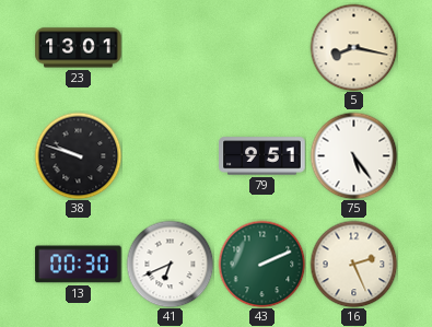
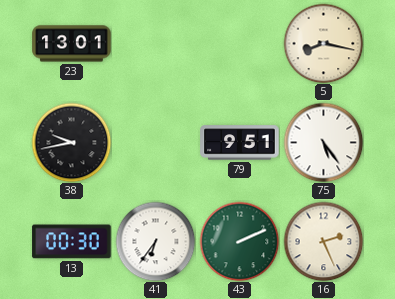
38: 9:48 -> 9:43
41: 6:41 -> 6:36
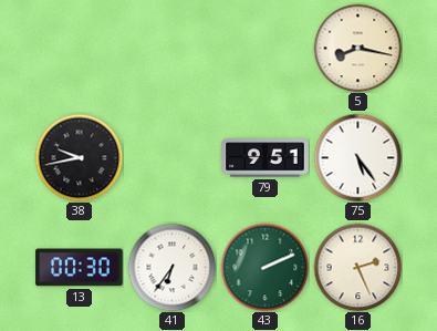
23: 13:01 -> none
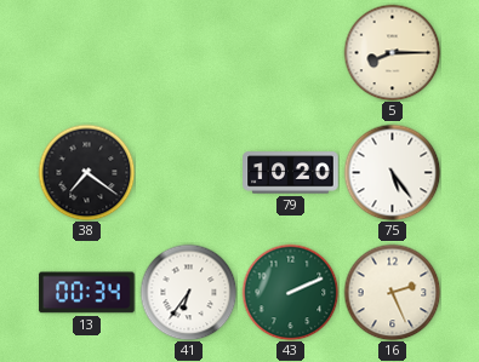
5: 8:17 -> 8:15
38: 9:43 -> 7:21
79: 9:51 -> 10:20
13: 00:30 -> 00:34
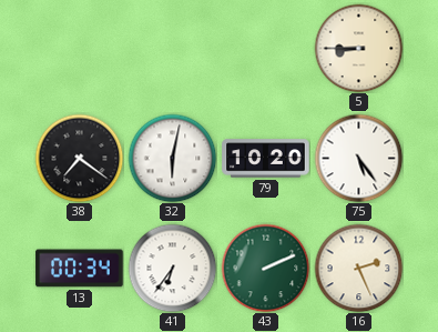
5: 8:15 -> 8:45
32: none -> 6:02
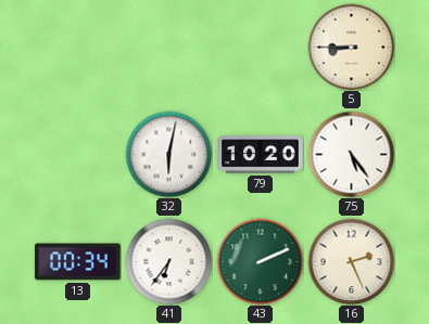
38: 7:21 -> none
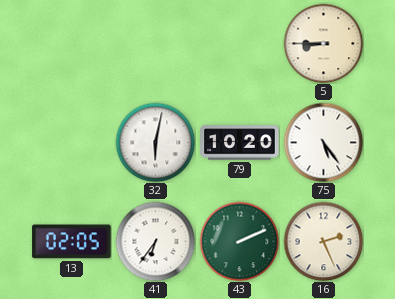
13: 00:34 -> 02:05
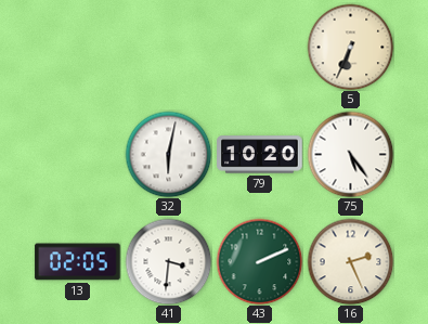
5: 8:45 -> 6:34
41: 6:36 -> 3:31
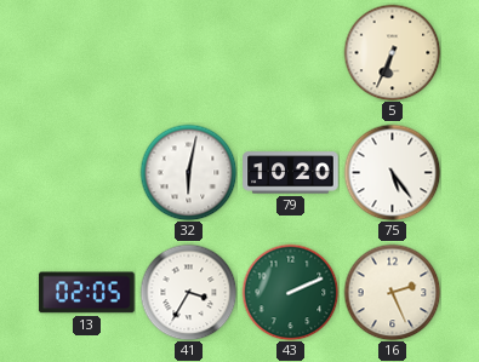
41: 3:31 -> 3:35
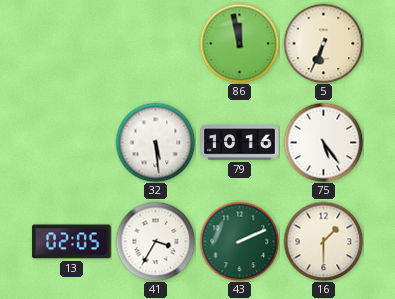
86: none -> 11:58
32: 6:02 -> 5:29
79: 10:20 -> 10:16
16: 2:26 -> 1:30
